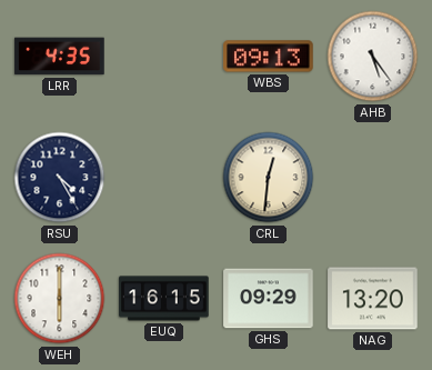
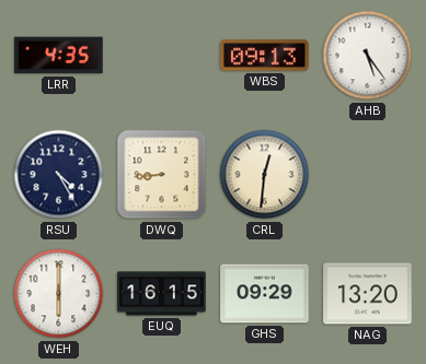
DWQ: none -> 8:44
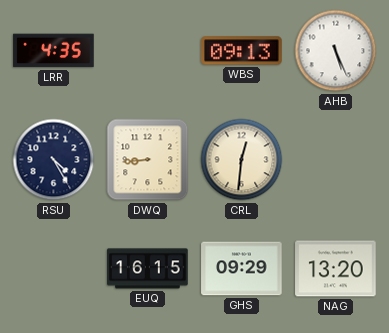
AHB: 5:24 -> 5:26
WEH: 6:00 -> none
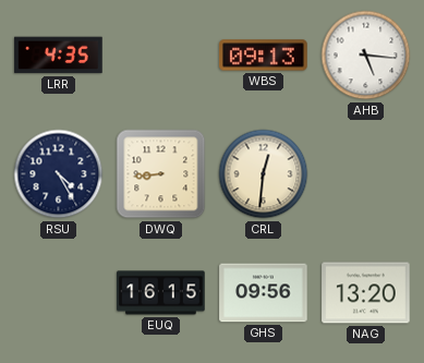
AHB: 5:26 -> 5:16
GHS: 09:29 -> 09:56
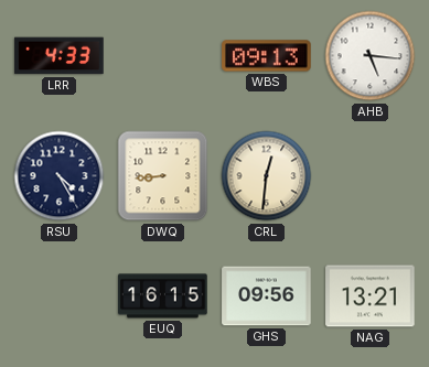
LRR: 4:35 -> 4:33
NAG: 13:20 -> 13:21
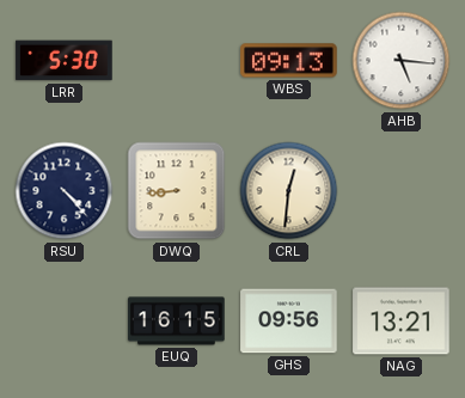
LRR: 4:33 -> 5:30
RSU: 4:25 -> 4:23
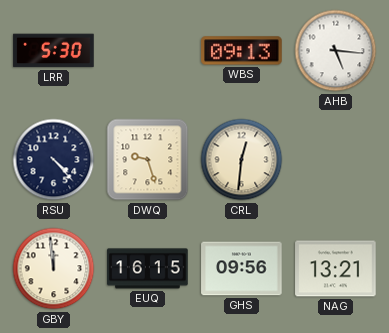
DWQ: 8:44 -> 9:27
GBY: none -> 11:59
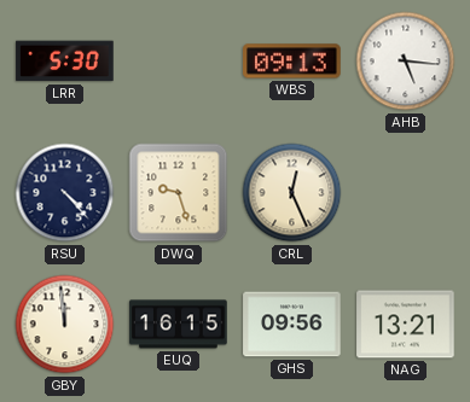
CRL: 12:31 -> 12:26
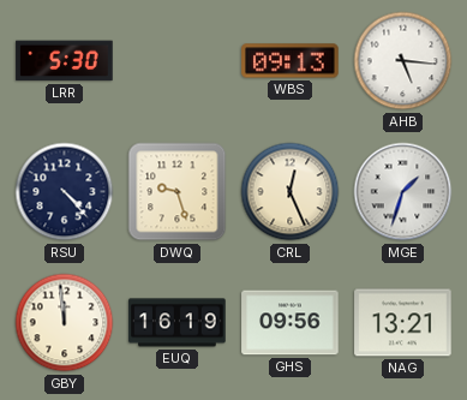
MGE: none -> 1:33
EUQ: 16:15 -> 16:19
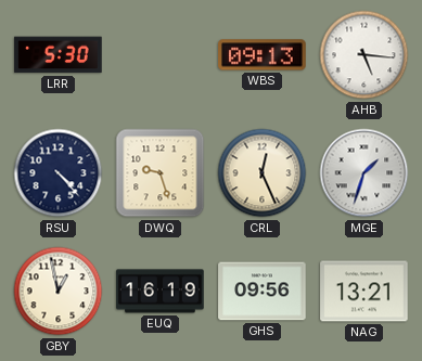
GBY: 11:59 -> 12:58
